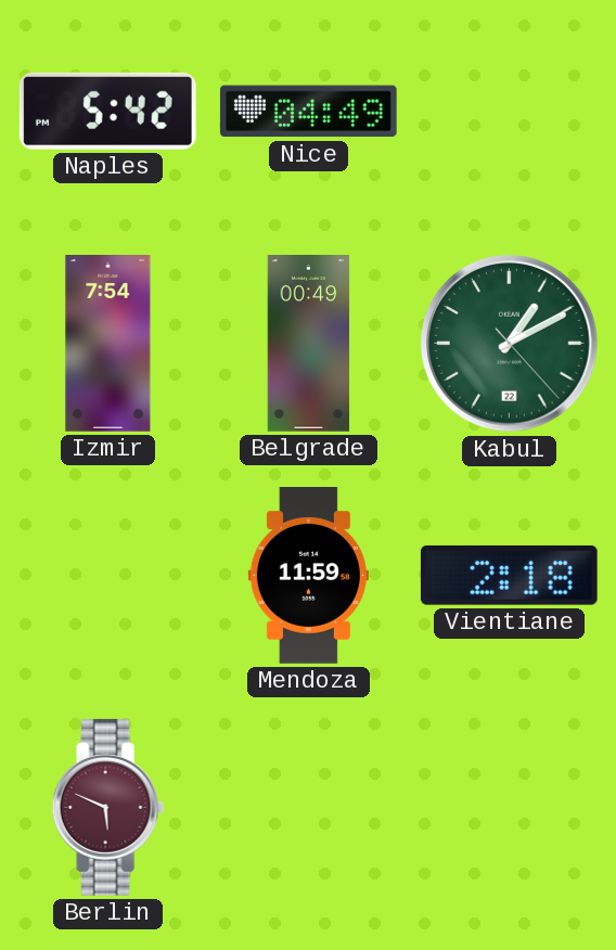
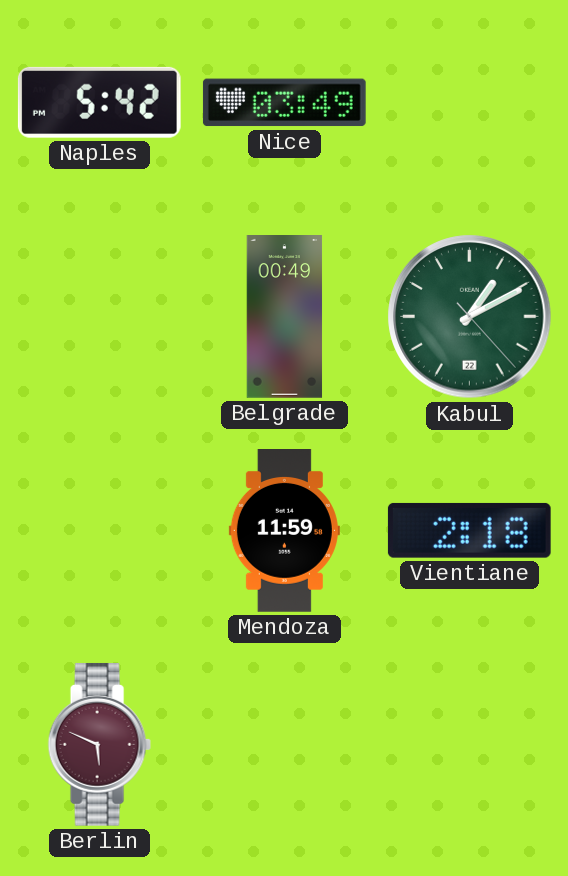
Nice: 04:49 -> 03:49
Izmir: 7:54 -> none
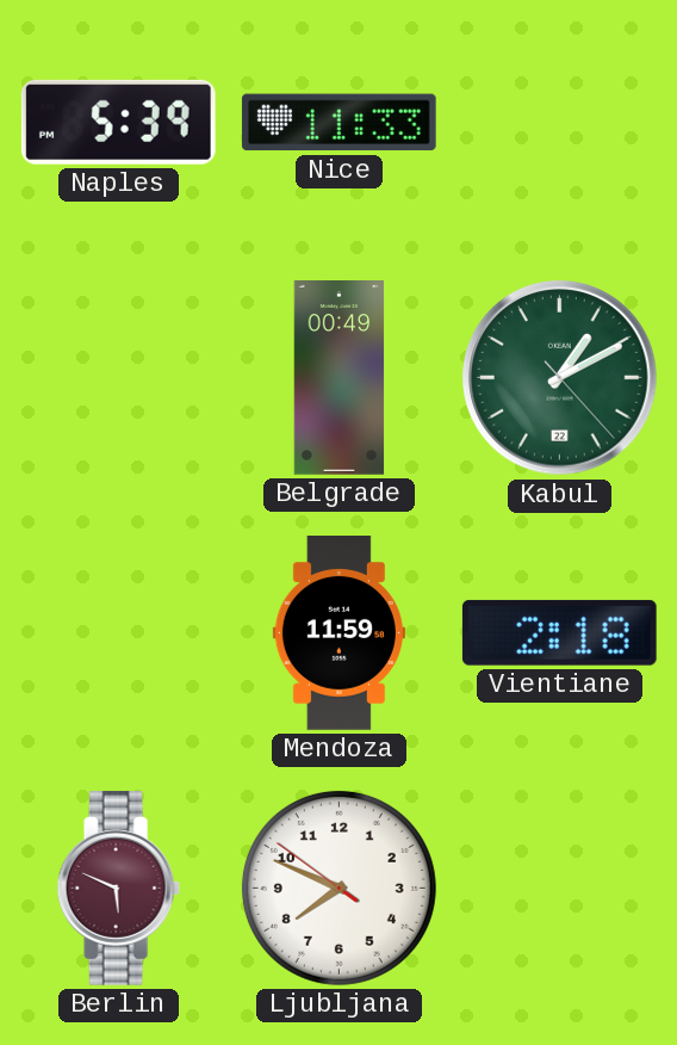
Naples: 5:42 -> 5:39
Nice: 03:49 -> 11:33
Ljubljana: none -> 7:48
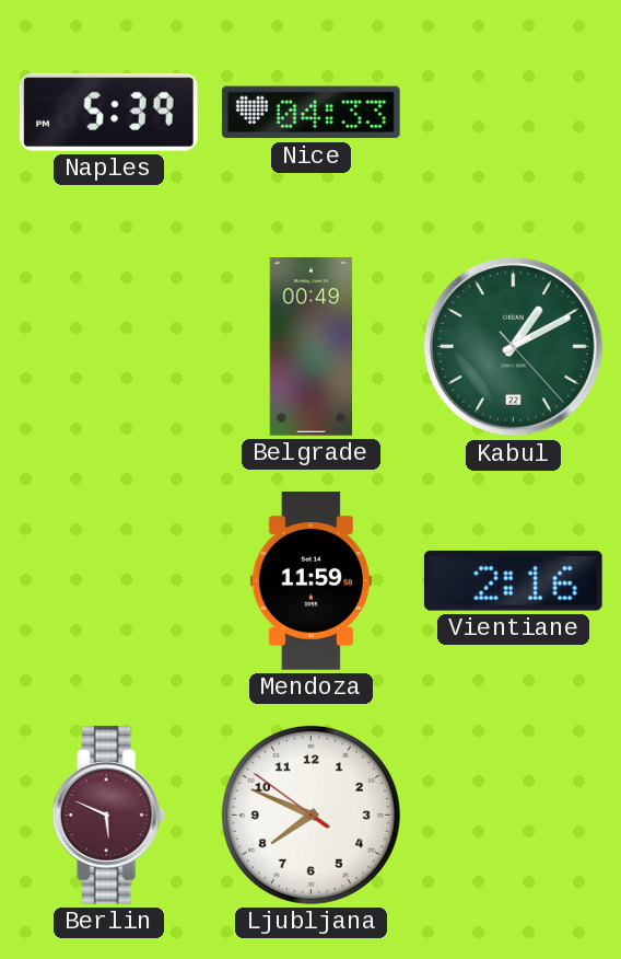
Nice: 11:33 -> 04:33
Vientiane: 2:18 -> 2:16
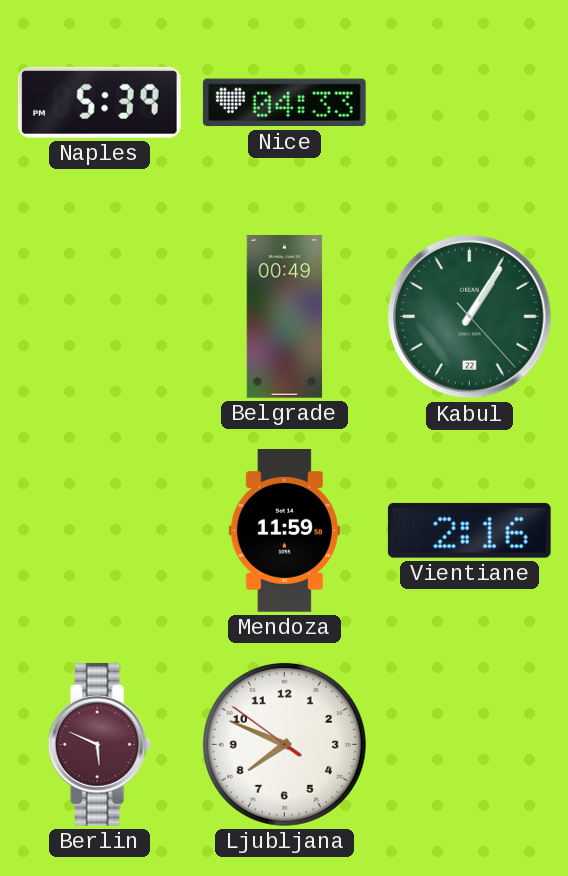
Kabul: 1:10 -> 1:05
